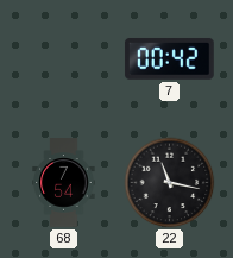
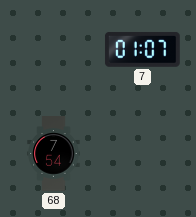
7: 00:42 -> 01:07
22: 11:17 -> none
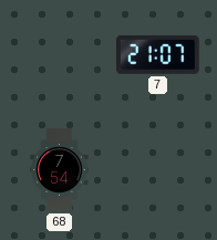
7: 01:07 -> 21:07
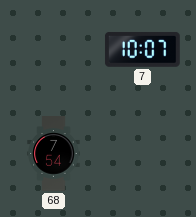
7: 21:07 -> 10:07
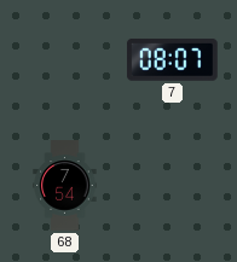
7: 10:07 -> 08:07
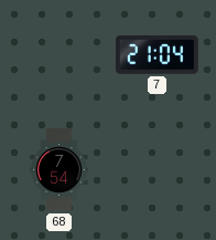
7: 08:07 -> 21:04
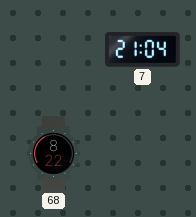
68: 7:54 -> 8:22
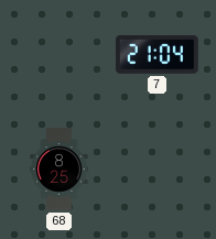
68: 8:22 -> 8:25
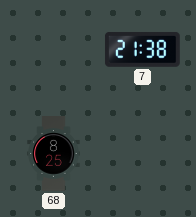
7: 21:04 -> 21:38
